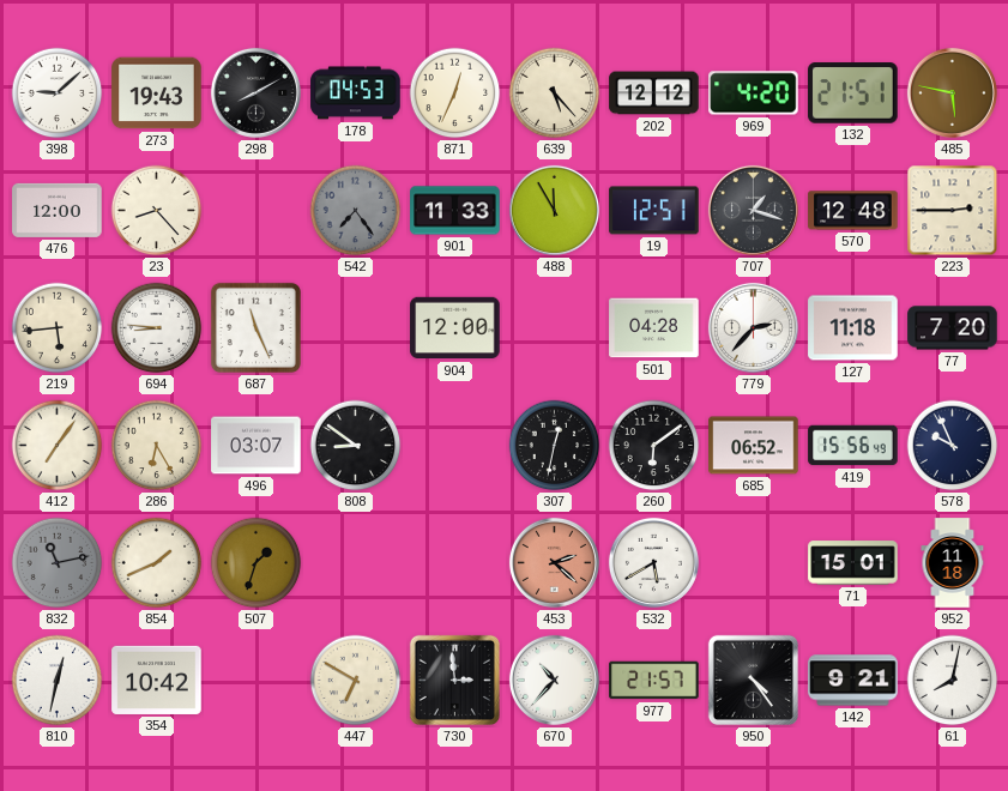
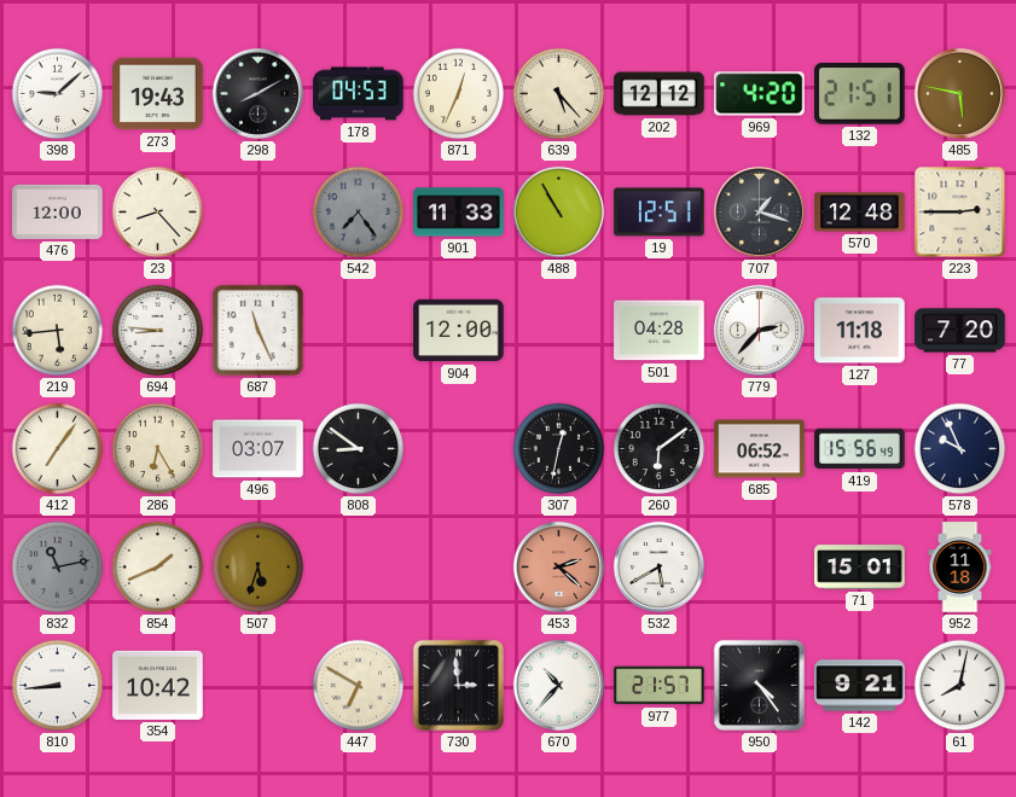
488: 11:55 -> 10:55
507: 1:33 -> 5:33
810: 12:32 -> 8:44
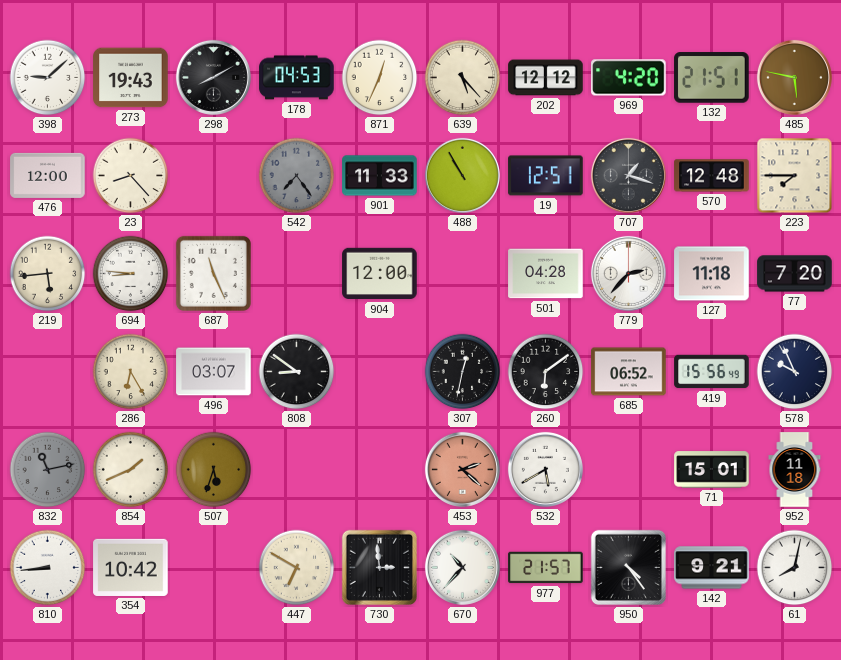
223: 2:45 -> 7:45
412: 7:06 -> none
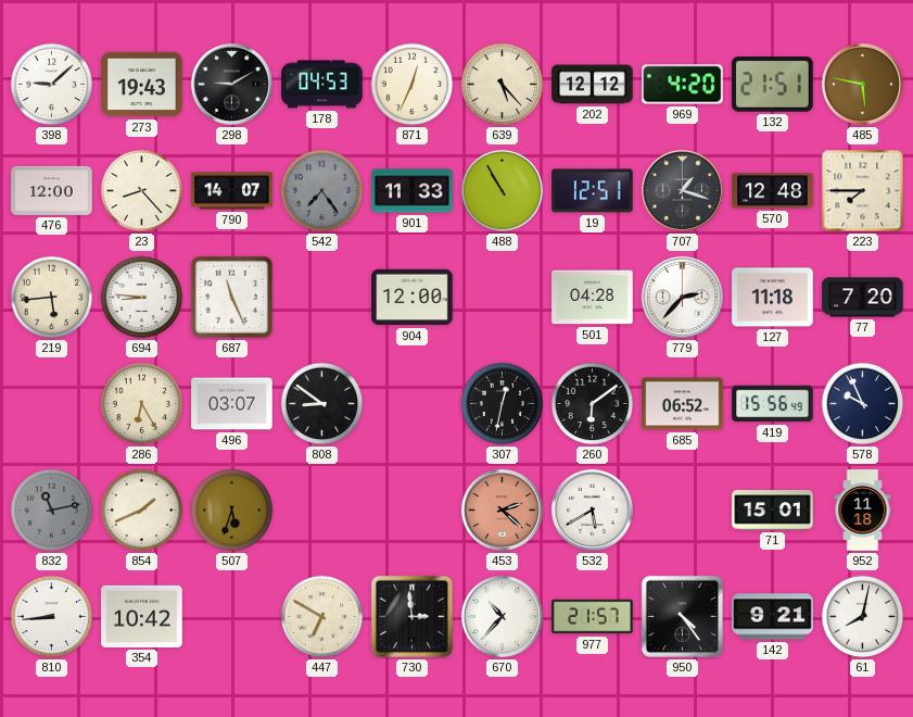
298: 8:10 -> 9:10
790: none -> 14:07
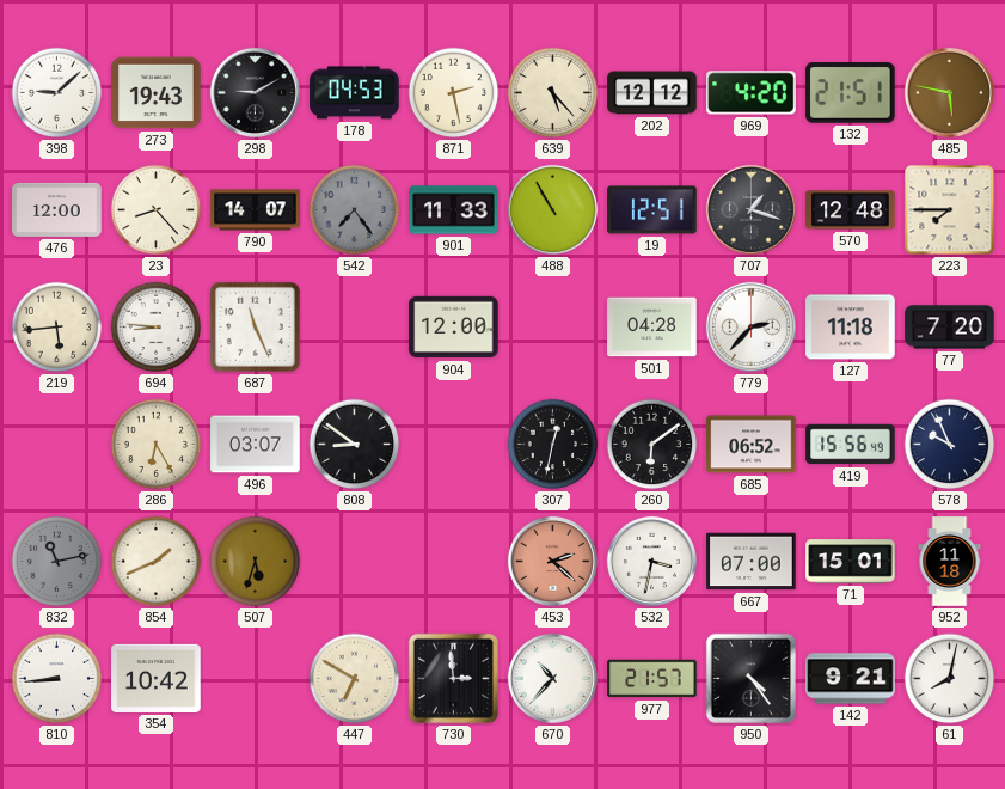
871: 12:34 -> 2:28
532: 5:40 -> 3:32
667: none -> 07:00
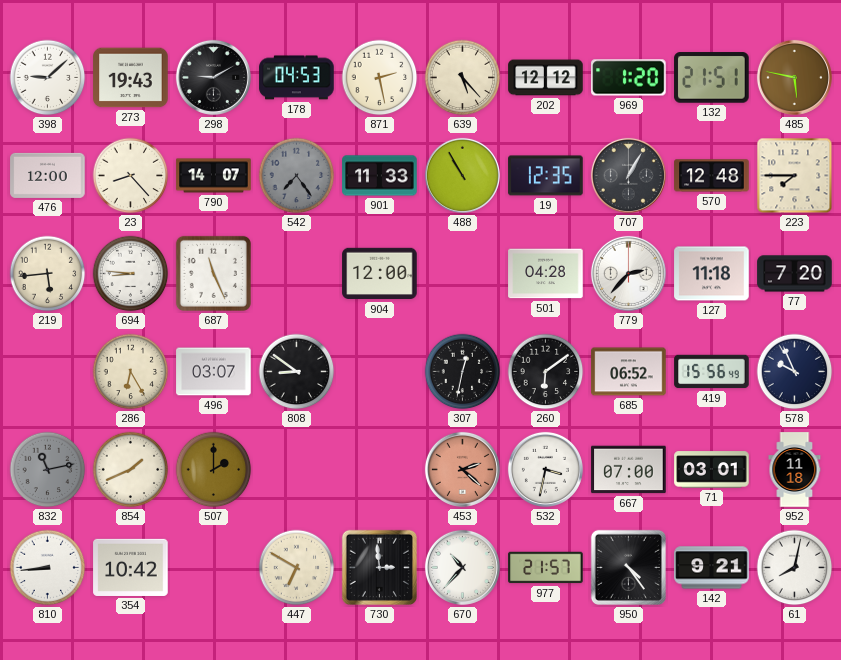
969: 4:20 -> 1:20
19: 12:51 -> 12:35
707: 1:18 -> 1:05
507: 5:33 -> 2:00
71: 15:01 -> 03:01
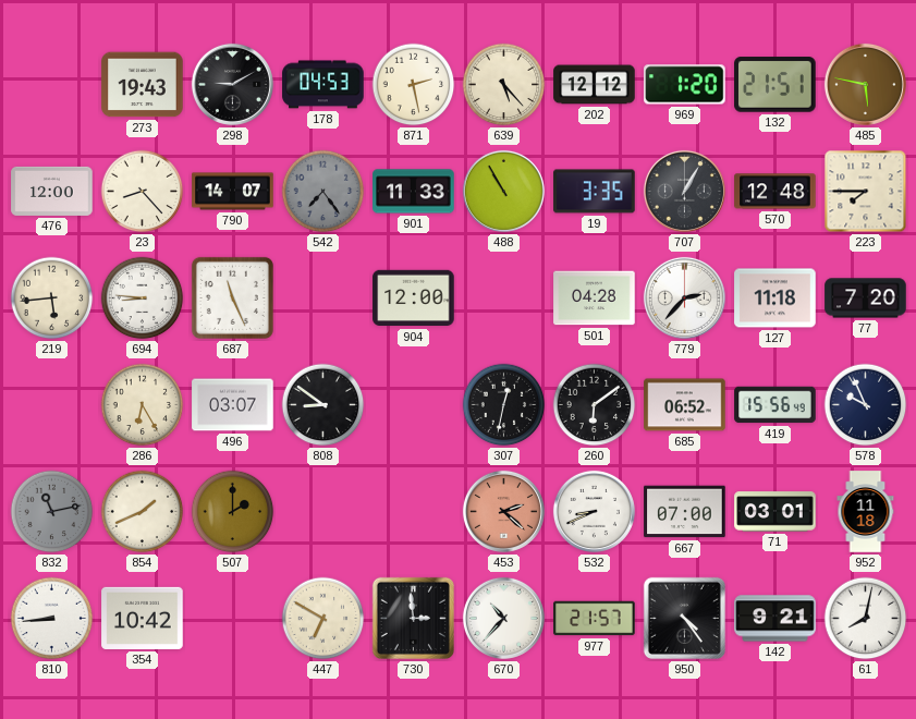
398: 9:08 -> none
19: 12:35 -> 3:35
532: 3:32 -> 8:41
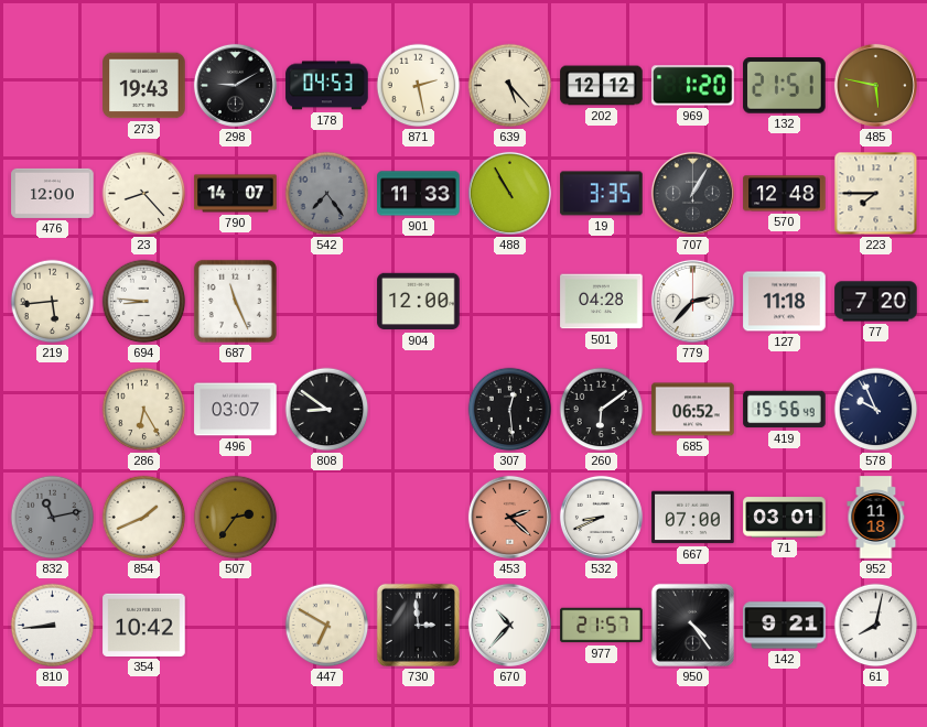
307: 12:32 -> 12:29
507: 2:00 -> 2:36
